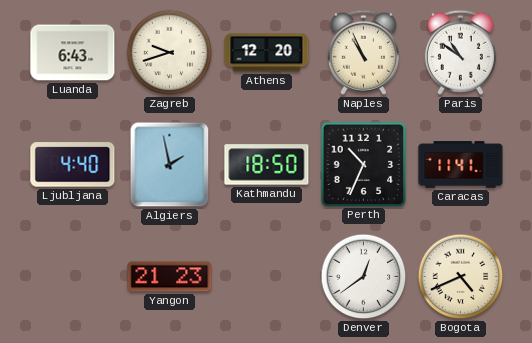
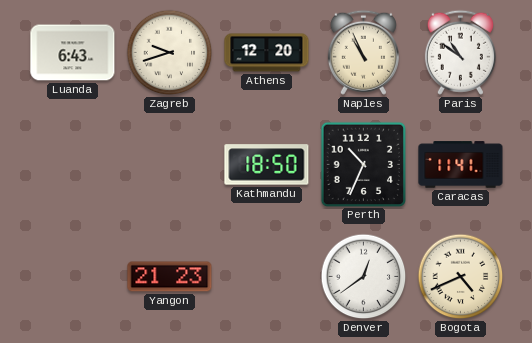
Ljubljana: 4:40 -> none
Algiers: 1:58 -> none
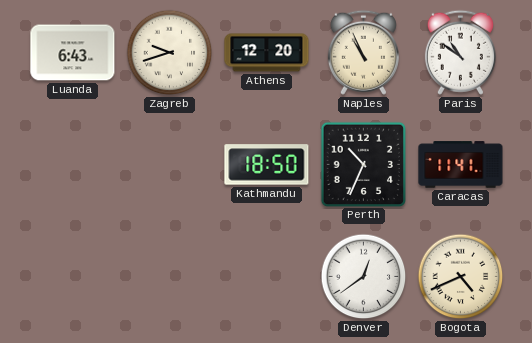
Yangon: 21:23 -> none
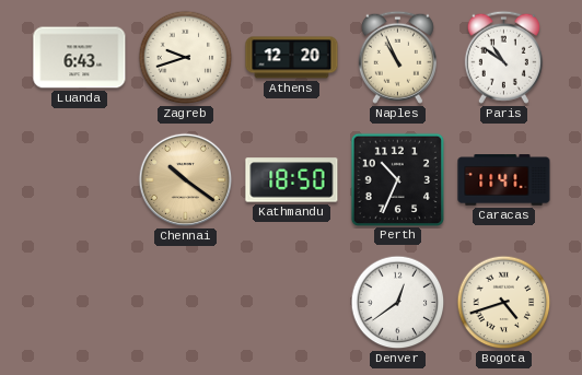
Chennai: none -> 10:21
Bogota: 4:41 -> 4:42
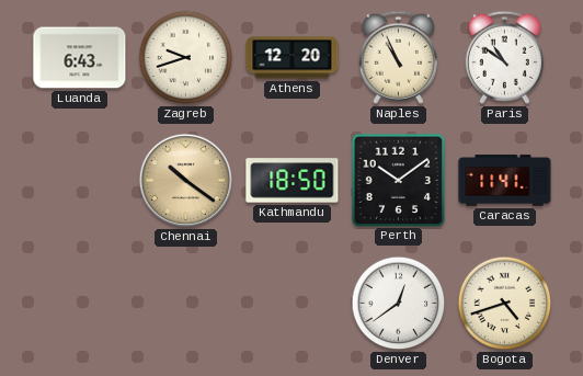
Perth: 10:34 -> 10:09
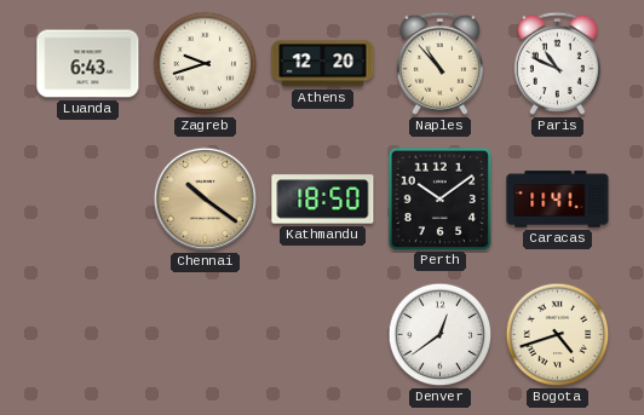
Naples: 10:56 -> 10:53
Paris: 10:51 -> 10:49
